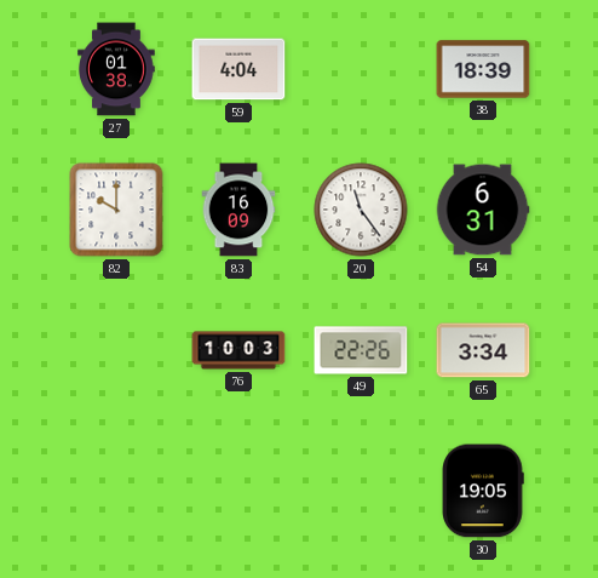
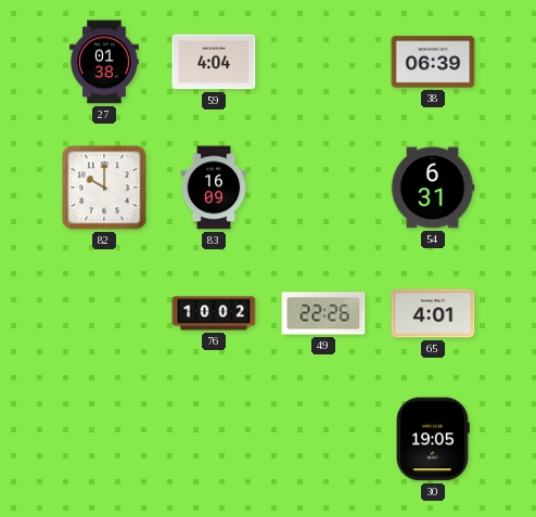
38: 18:39 -> 06:39
20: 11:24 -> none
76: 10:03 -> 10:02
65: 3:34 -> 4:01
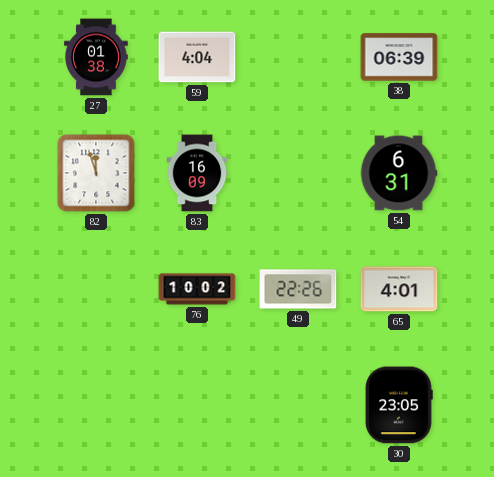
82: 10:00 -> 11:57
30: 19:05 -> 23:05
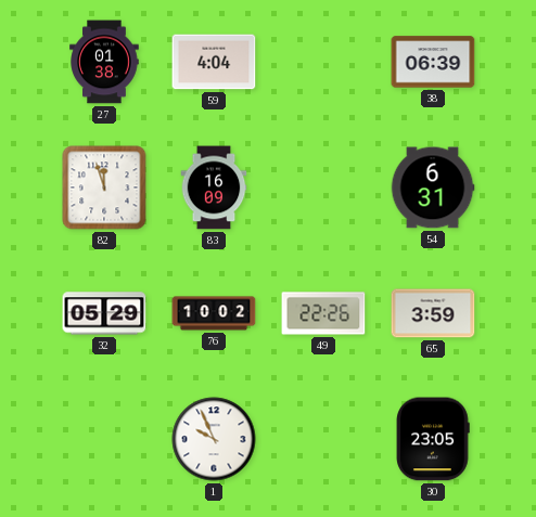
32: none -> 05:29
65: 4:01 -> 3:59
1: none -> 9:56
